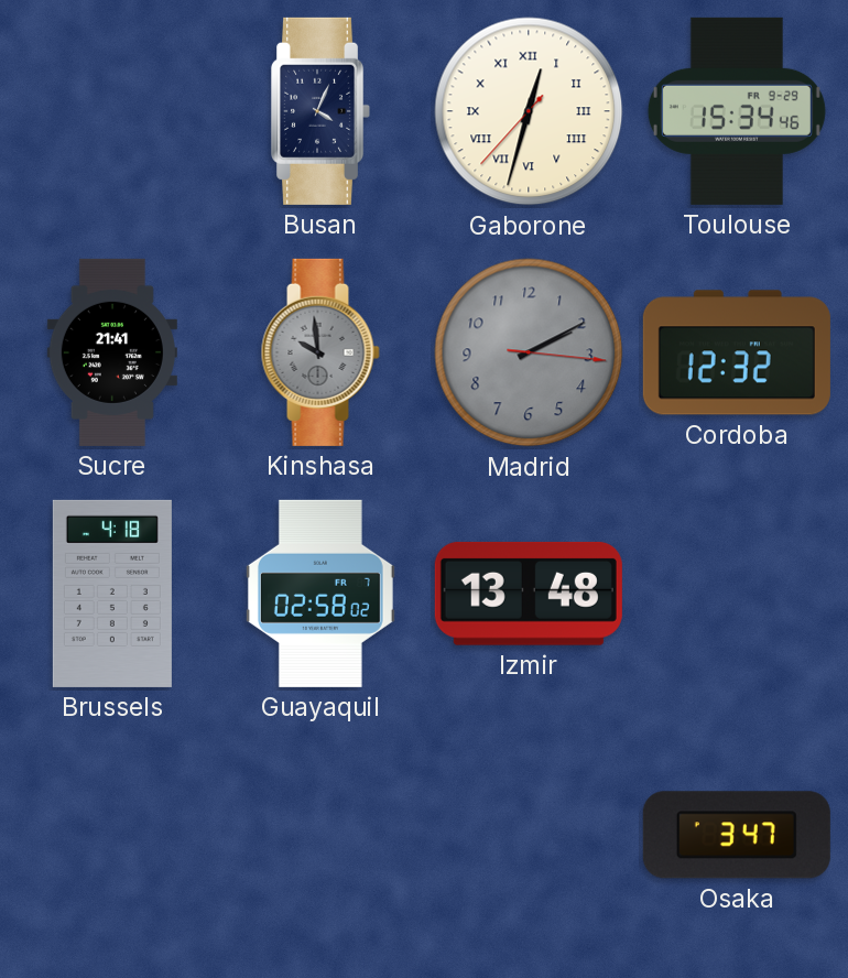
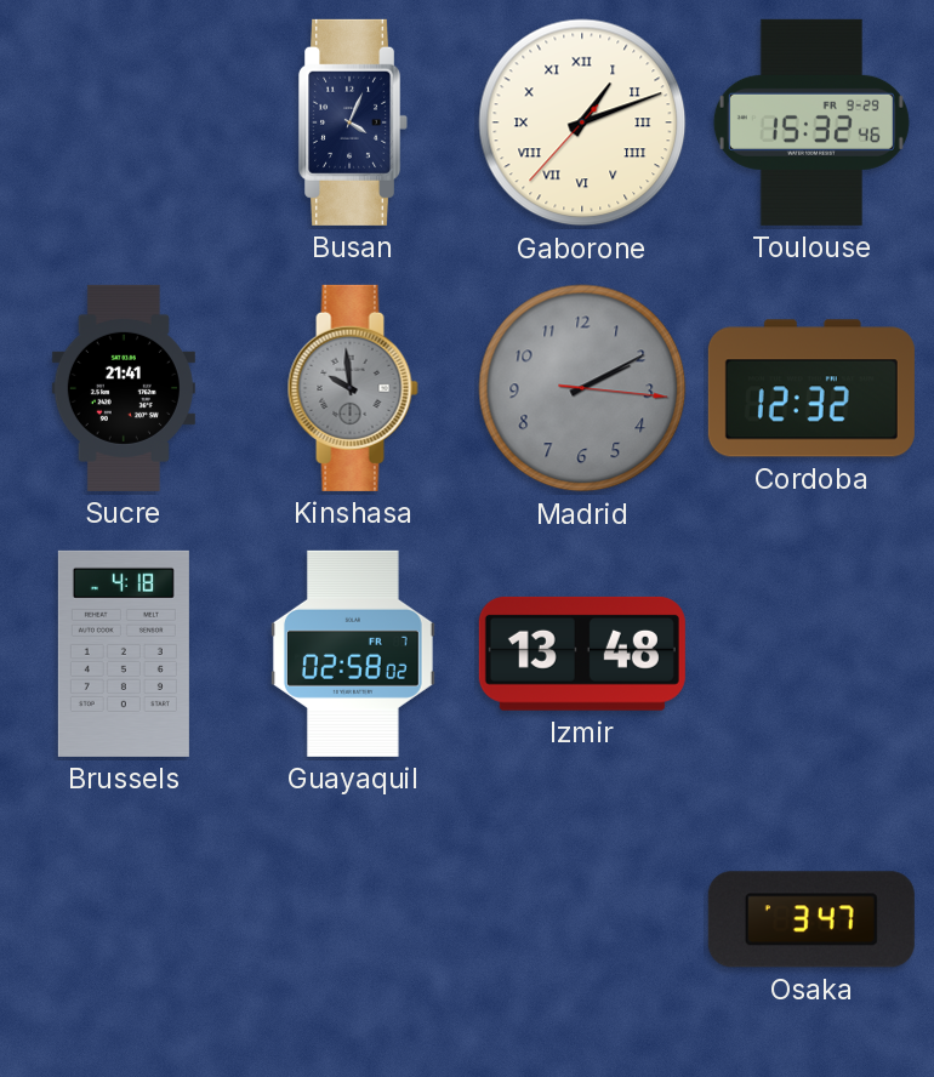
Gaborone: 12:32 -> 1:11
Toulouse: 15:34 -> 15:32
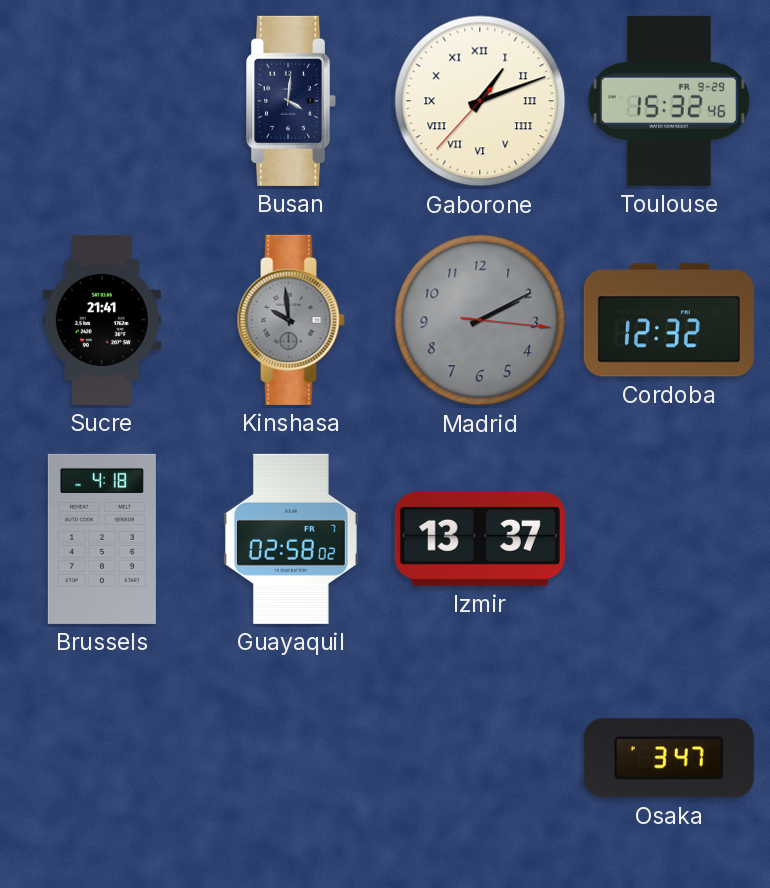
Busan: 4:04 -> 4:01
Izmir: 13:48 -> 13:37
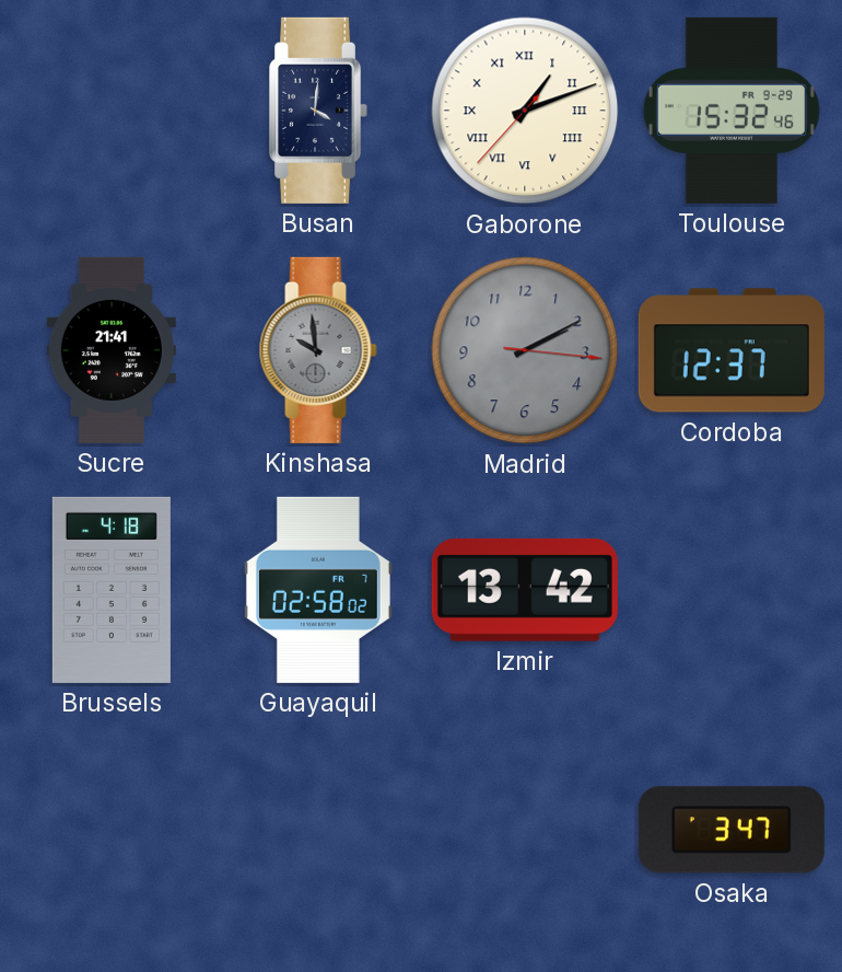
Cordoba: 12:32 -> 12:37
Izmir: 13:37 -> 13:42
